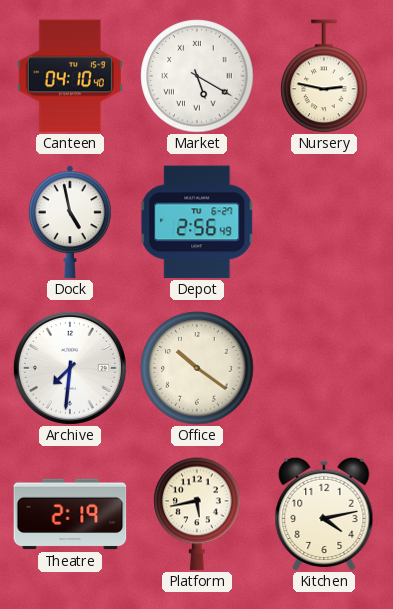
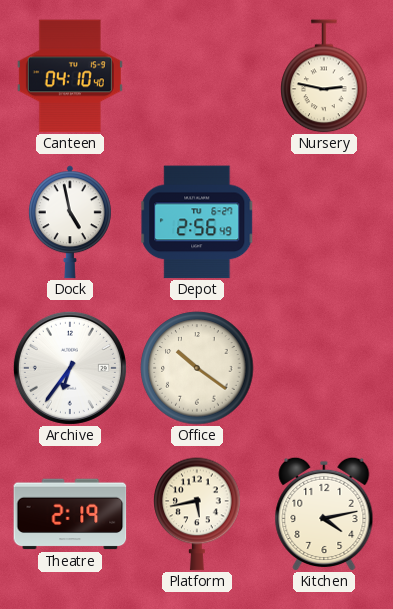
Market: 5:20 -> none
Archive: 7:31 -> 6:36
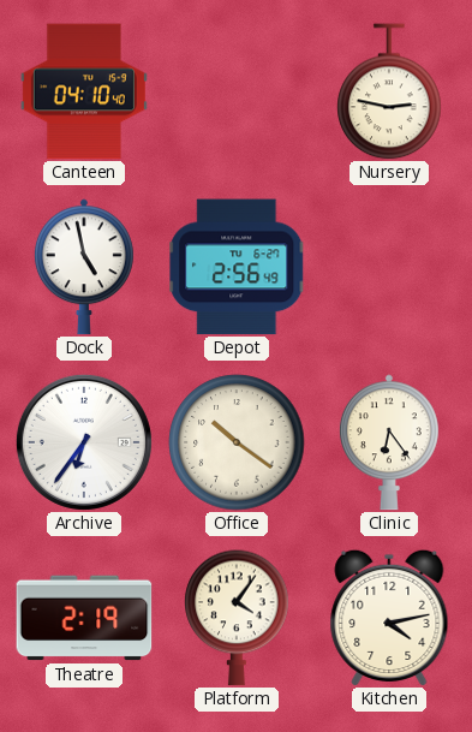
Clinic: none -> 6:24
Platform: 5:43 -> 4:06
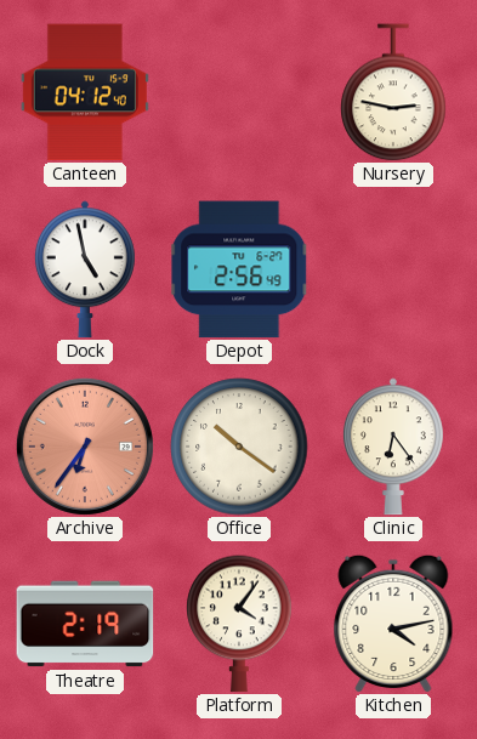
Canteen: 04:10 -> 04:12
Archive dial: white -> salmon
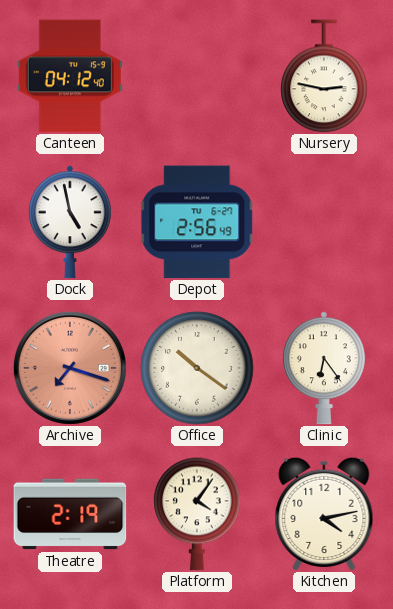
Archive: 6:36 -> 7:18
